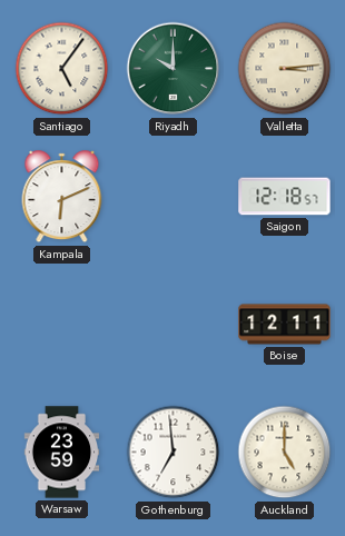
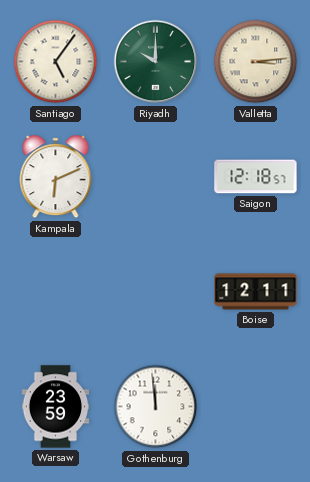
Gothenburg: 6:59 -> 11:59
Auckland: 5:00 -> none
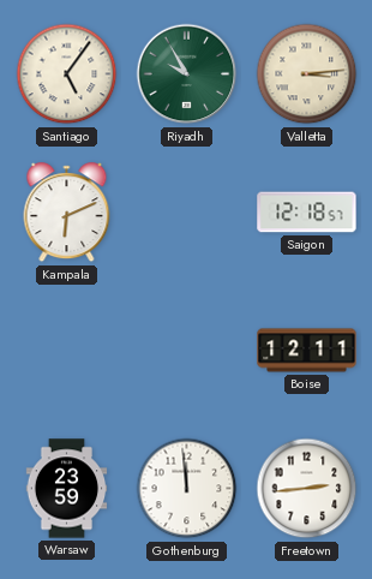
Riyadh: 10:00 -> 9:55
Freetown: none -> 2:44
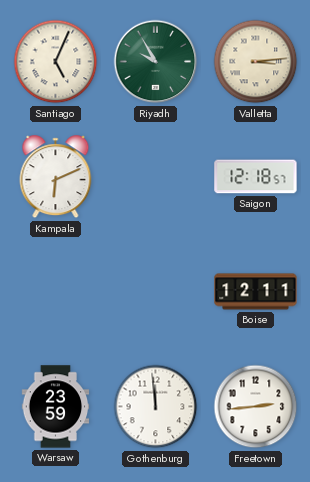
Santiago: 5:06 -> 5:04
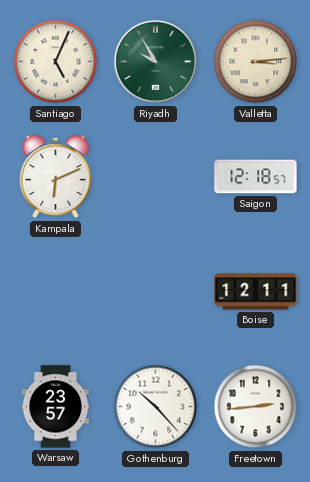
Warsaw: 23:59 -> 23:57
Gothenburg: 11:59 -> 10:23
